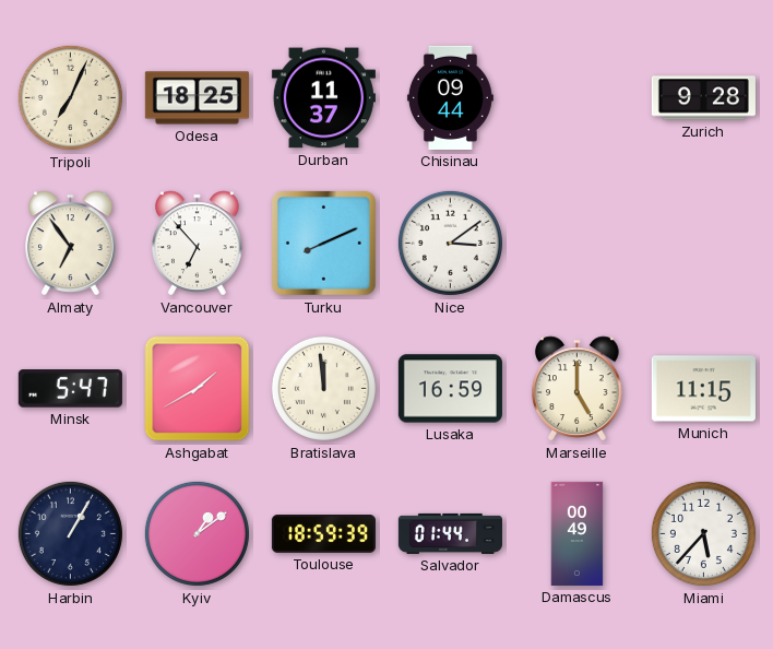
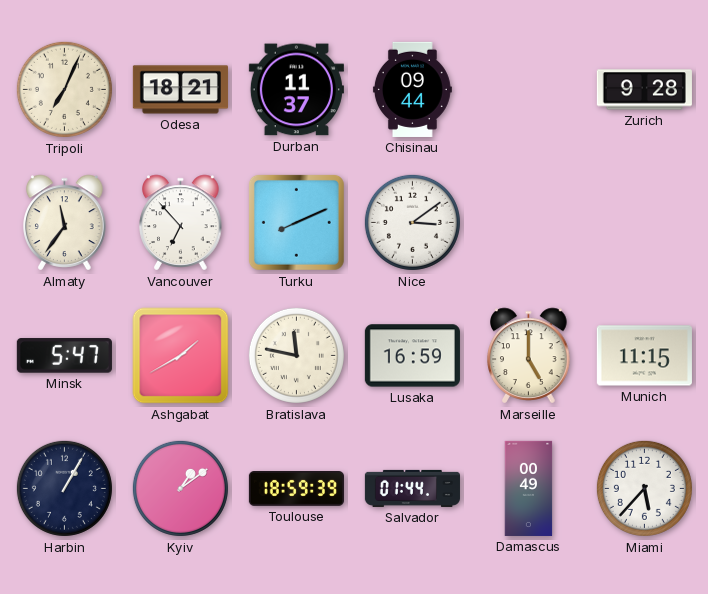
Odesa: 18:25 -> 18:21
Almaty: 6:54 -> 11:36
Bratislava: 11:59 -> 11:47
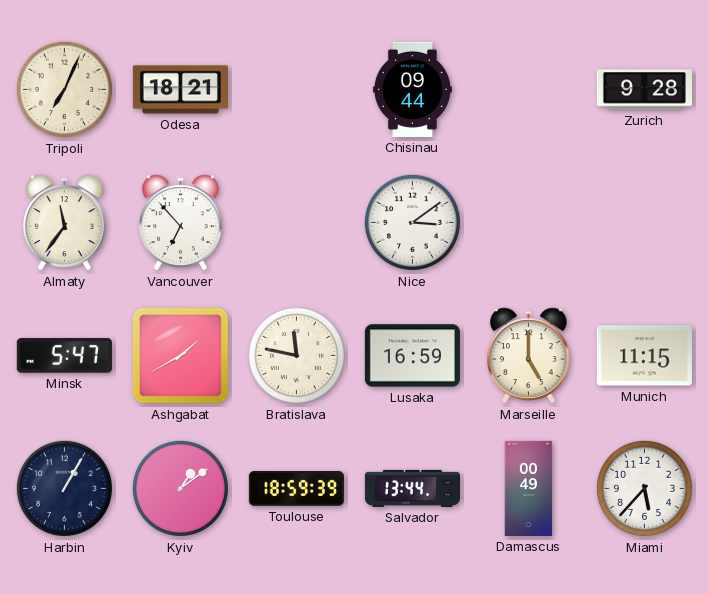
Durban: 11:37 -> none
Turku: 8:11 -> none
Salvador: 01:44 -> 13:44
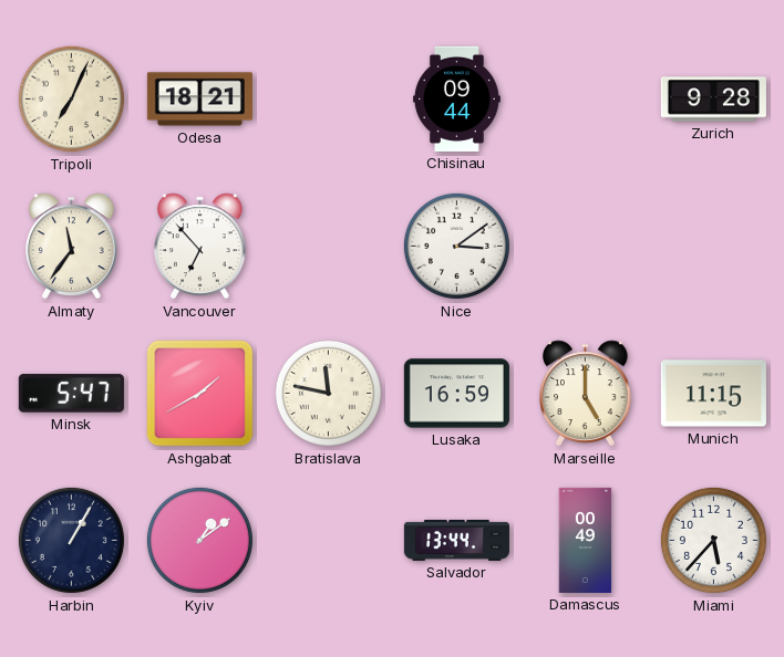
Toulouse: 18:59 -> none
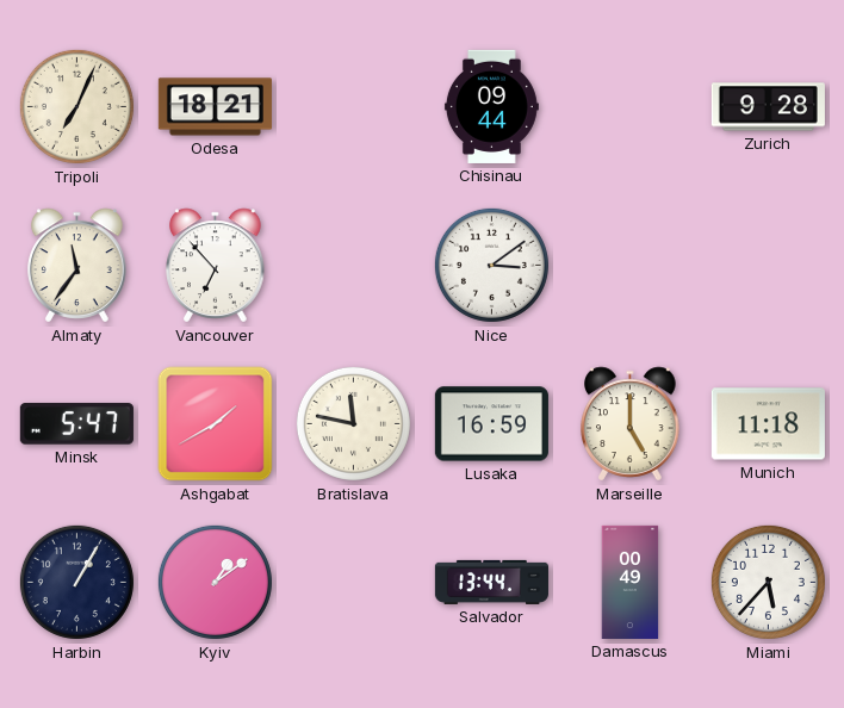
Munich: 11:15 -> 11:18
